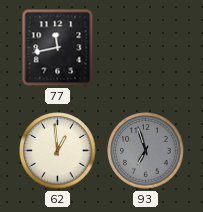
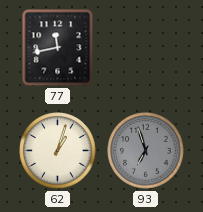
62: 12:59 -> 1:03
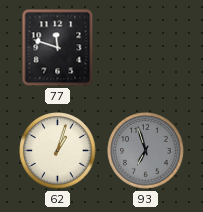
77: 11:43 -> 11:48
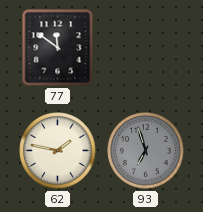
77: 11:48 -> 11:51
62: 1:03 -> 1:47
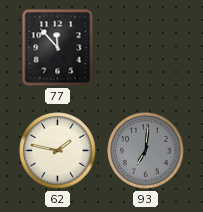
77: 11:51 -> 11:53
93: 6:57 -> 7:01
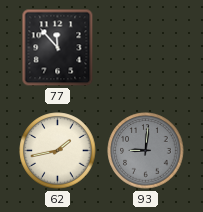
62: 1:47 -> 1:43
93: 7:01 -> 9:01
